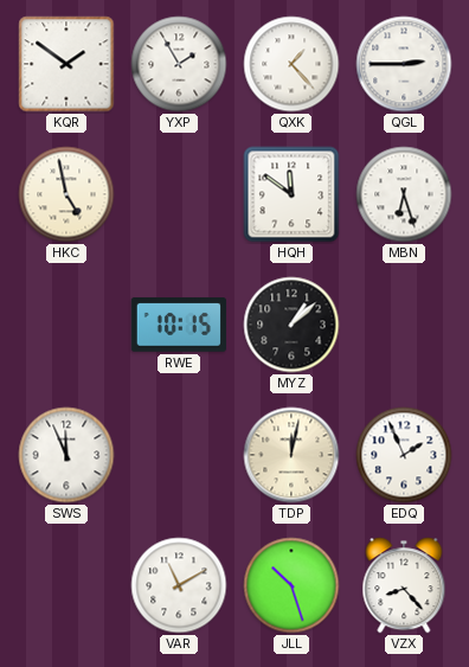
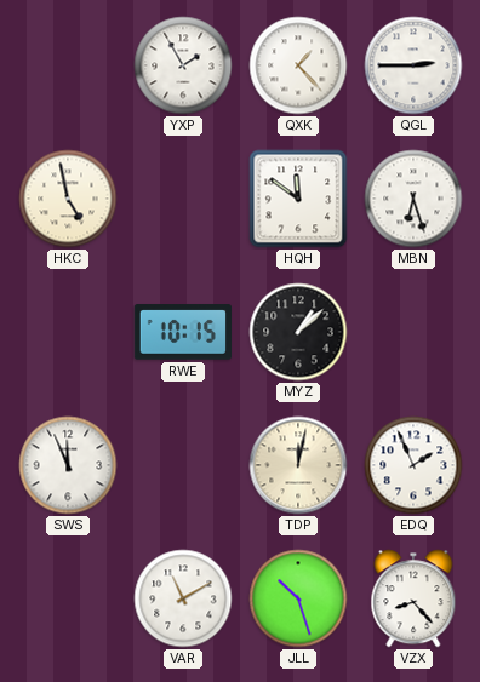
KQR: 1:51 -> none
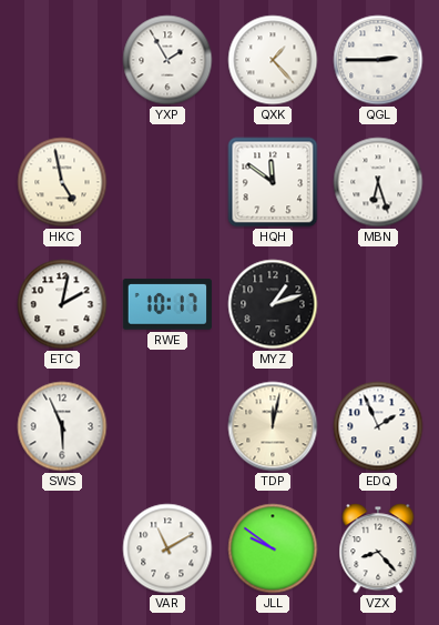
ETC: none -> 2:02
RWE: 10:15 -> 10:17
MYZ: 1:08 -> 1:12
SWS: 11:56 -> 5:56
JLL: 10:27 -> 9:51
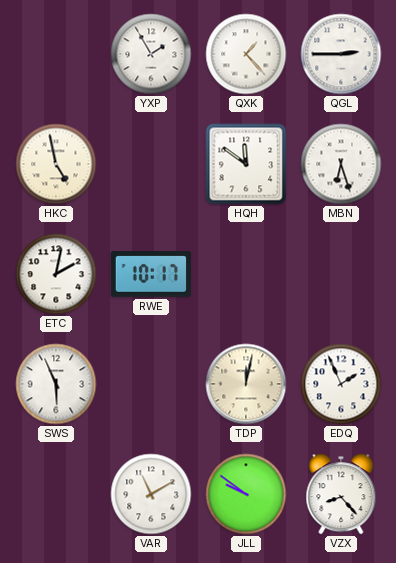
MYZ: 1:12 -> none
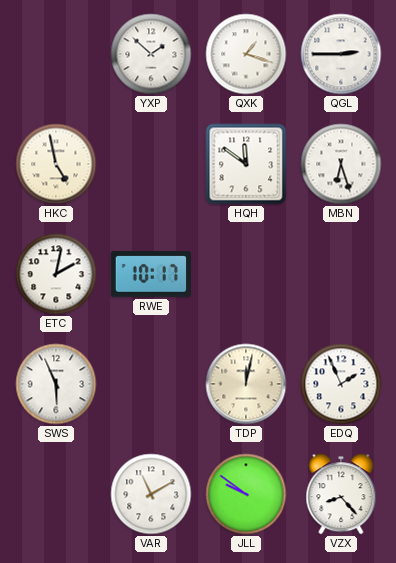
YXP: 1:55 -> 1:52
QXK: 1:23 -> 1:18
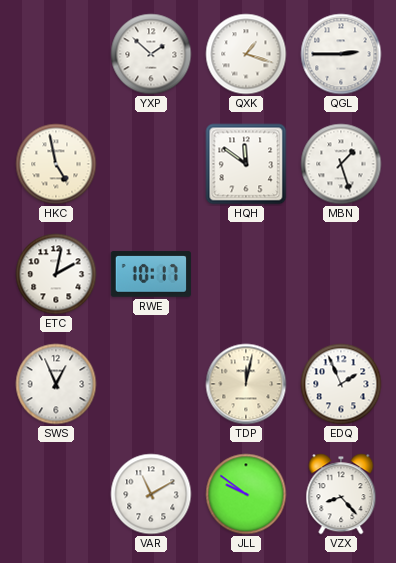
MBN: 6:27 -> 1:27
SWS: 5:56 -> 12:56
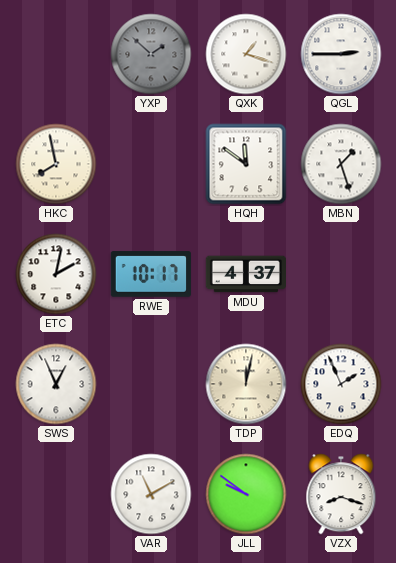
YXP dial: white -> grey
HKC: 4:58 -> 7:58
MDU: none -> 4:37
VZX: 8:23 -> 8:18
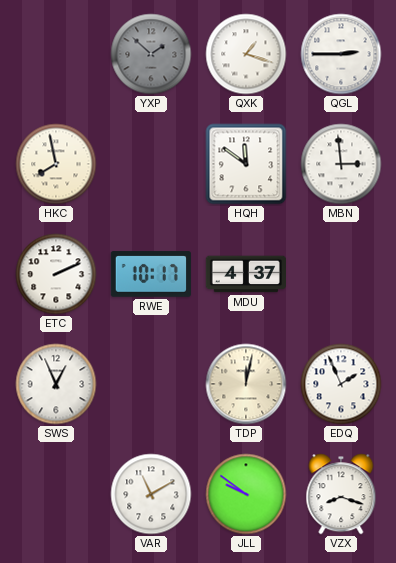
MBN: 1:27 -> 2:59
ETC: 2:02 -> 2:11
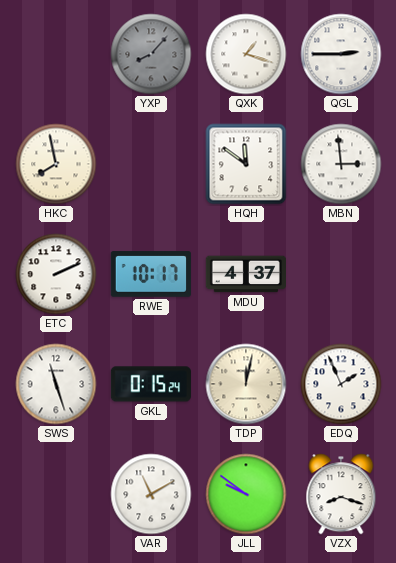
YXP: 1:52 -> 8:07
SWS: 12:56 -> 11:27
GKL: none -> 0:15
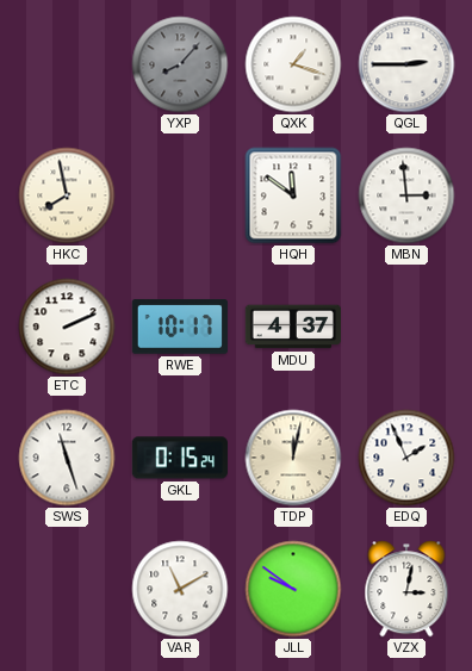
VZX: 8:18 -> 3:02
